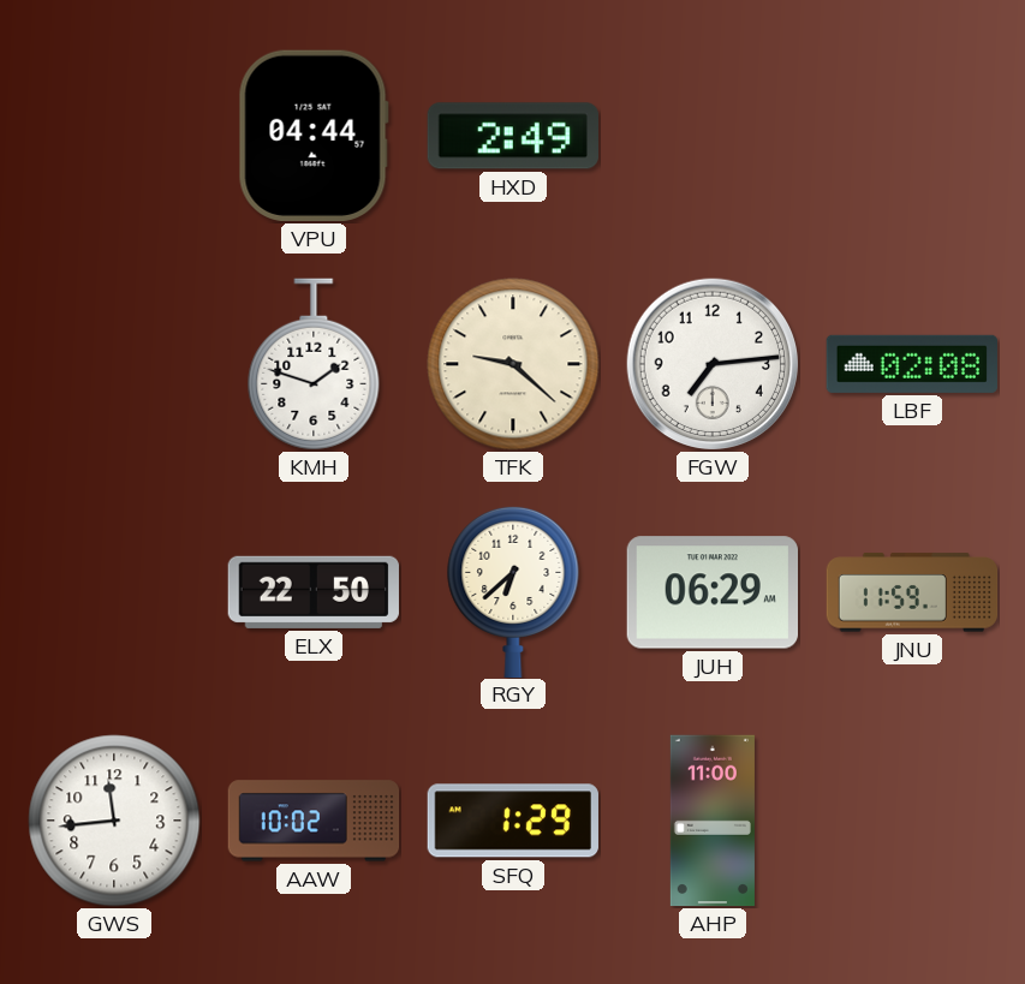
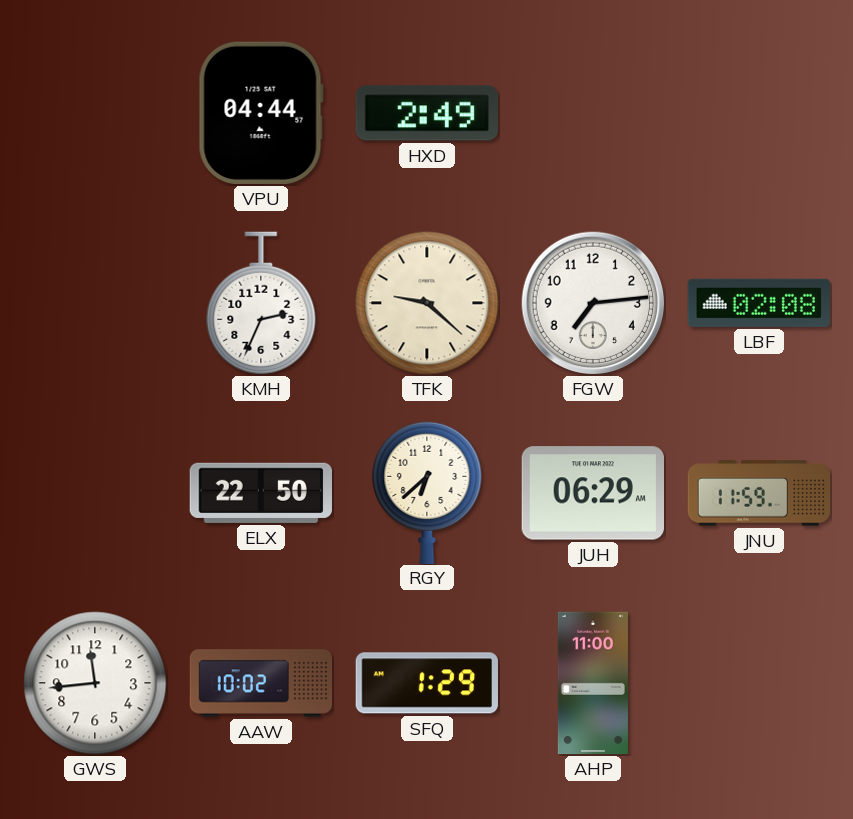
KMH: 1:48 -> 2:34
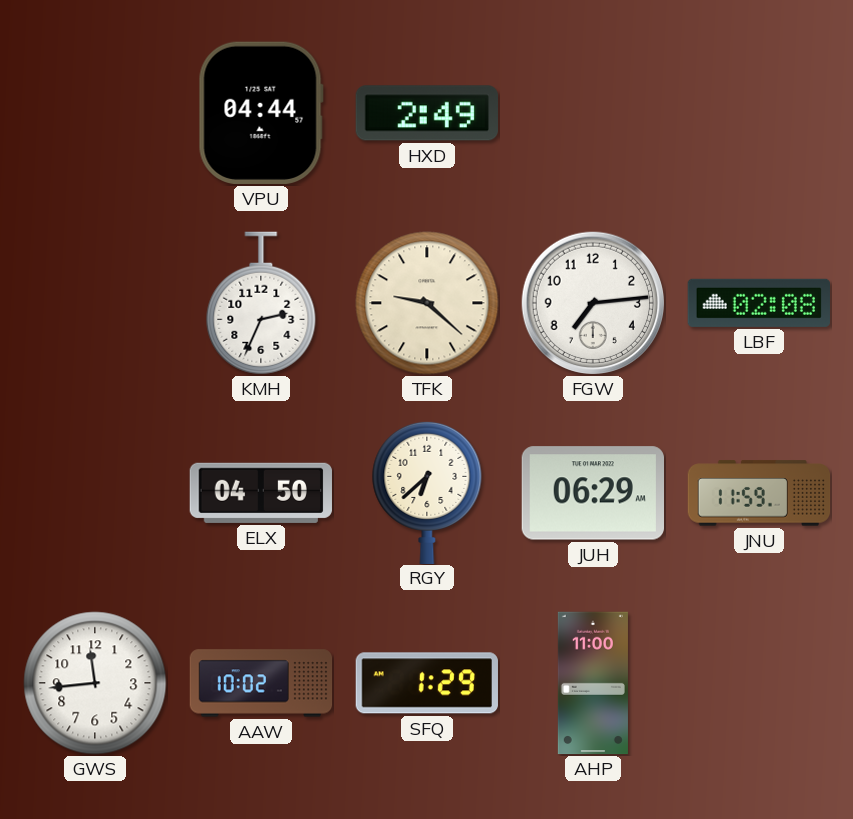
ELX: 22:50 -> 04:50
